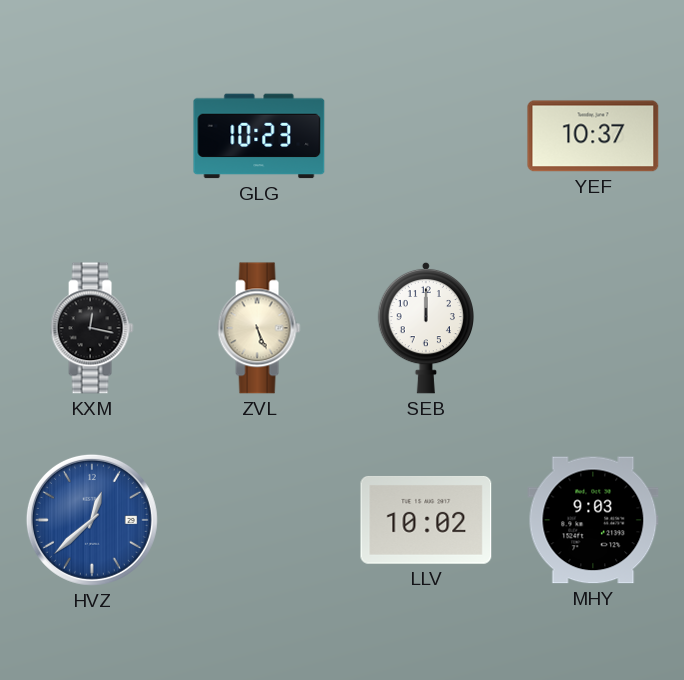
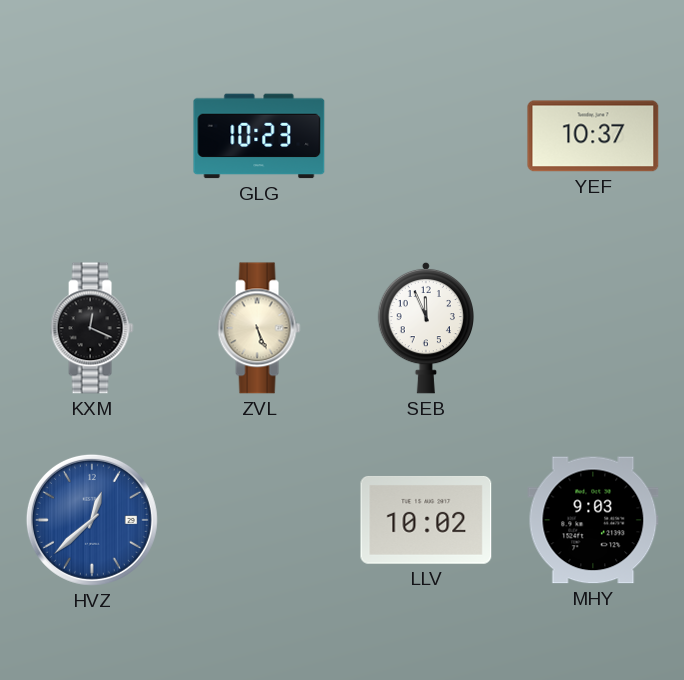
KXM: 12:17 -> 12:19
SEB: 12:00 -> 11:56
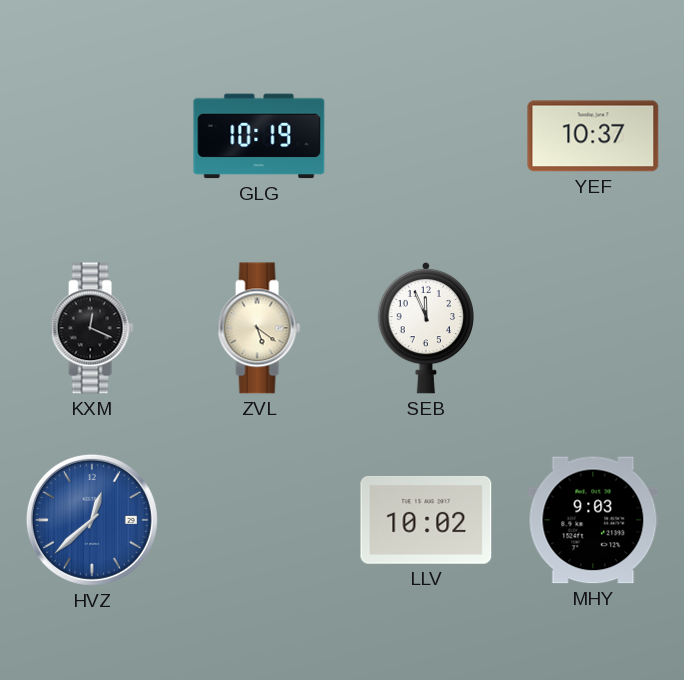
GLG: 10:23 -> 10:19
ZVL: 5:26 -> 5:21
